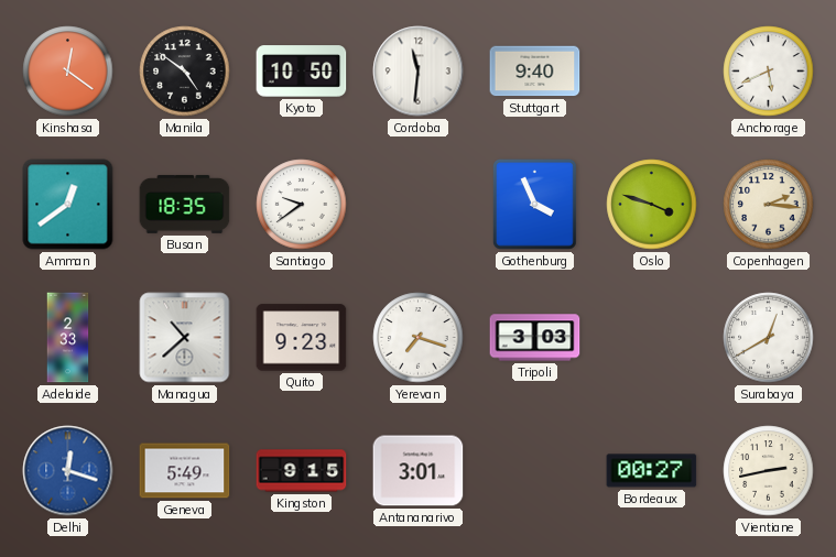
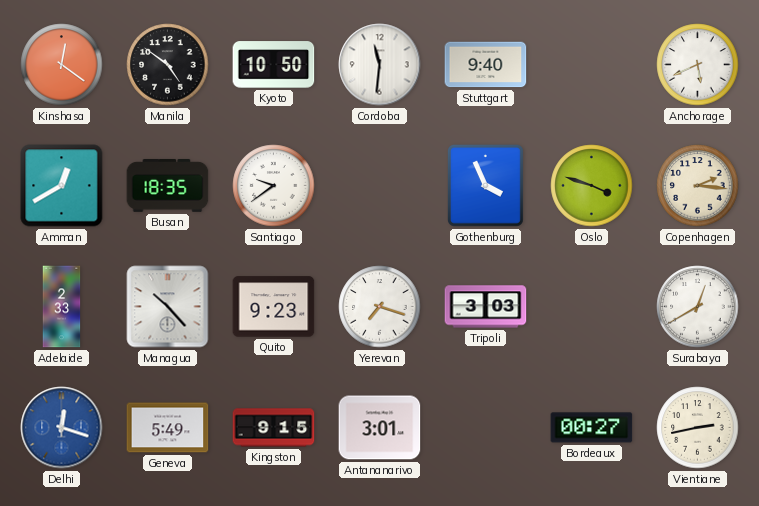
Amman: 12:39 -> 12:40
Managua: 10:38 -> 10:23
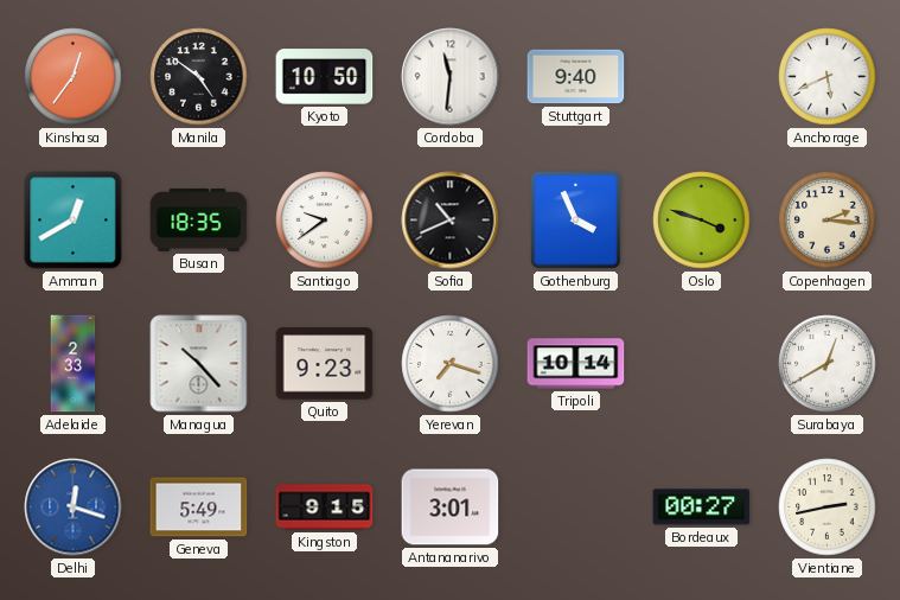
Kinshasa: 12:21 -> 12:36
Sofia: none -> 10:41
Tripoli: 3:03 -> 10:14
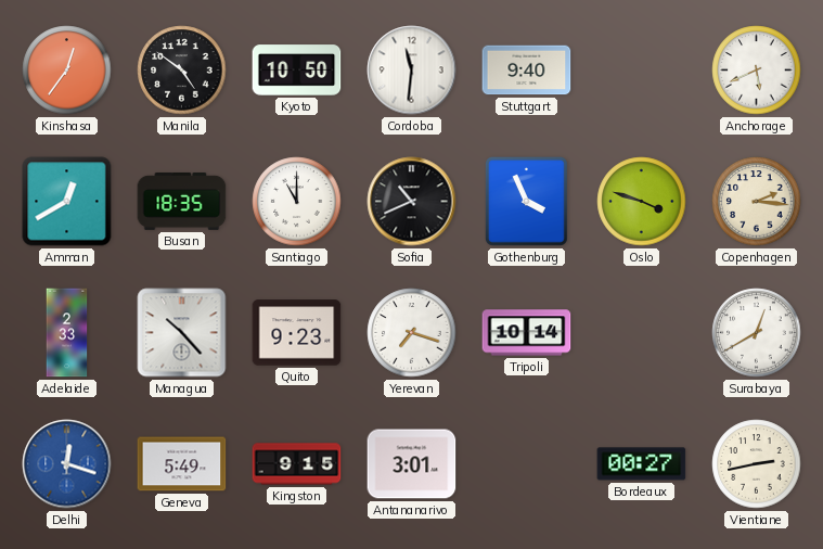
Santiago: 9:39 -> 11:00
